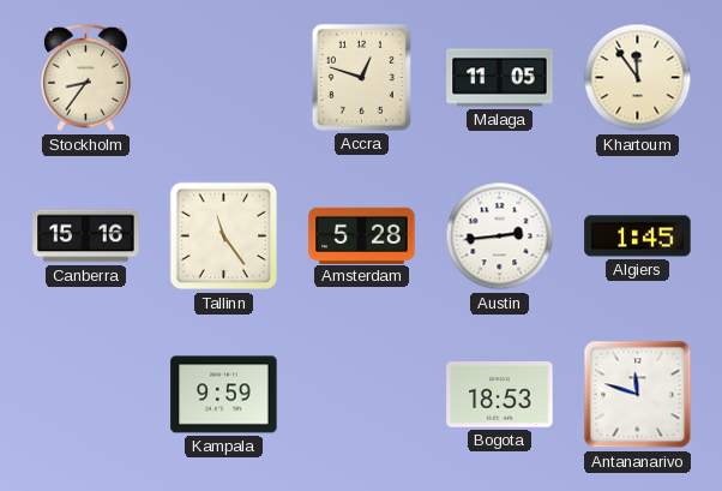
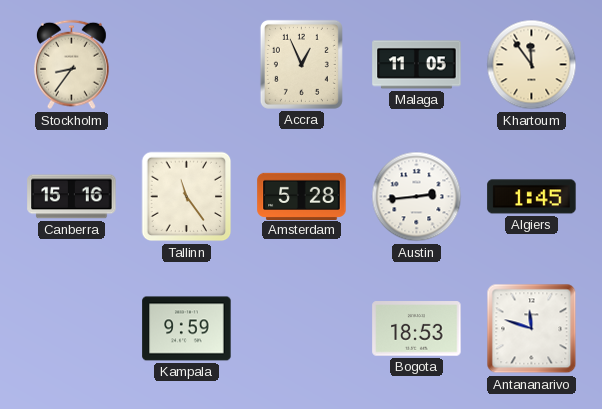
Accra: 12:48 -> 12:56
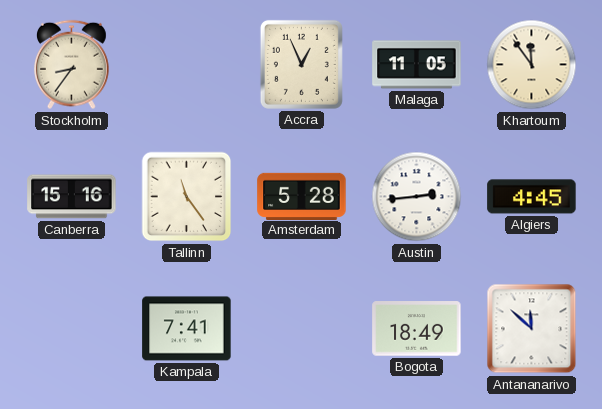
Algiers: 1:45 -> 4:45
Kampala: 9:59 -> 7:41
Bogota: 18:53 -> 18:49
Antananarivo: 11:48 -> 11:52
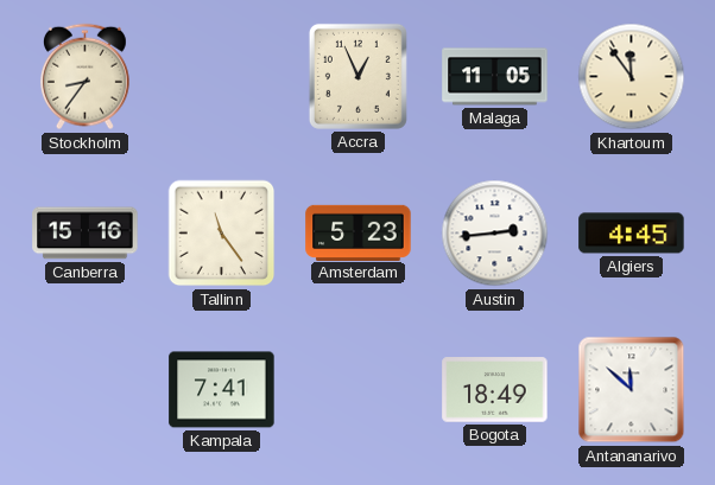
Amsterdam: 5:28 -> 5:23
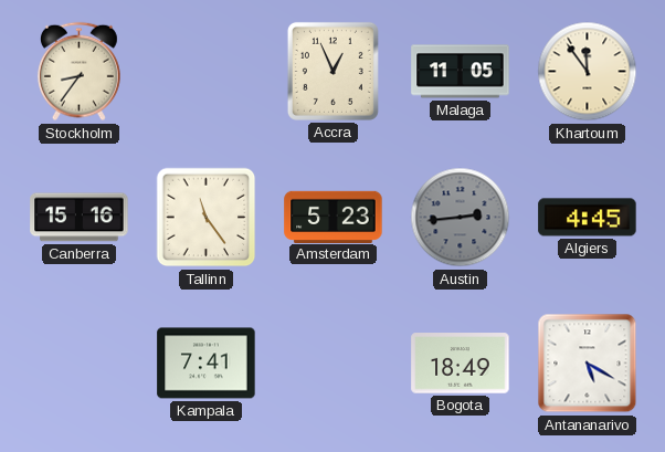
Austin dial: white -> grey
Antananarivo: 11:52 -> 5:20
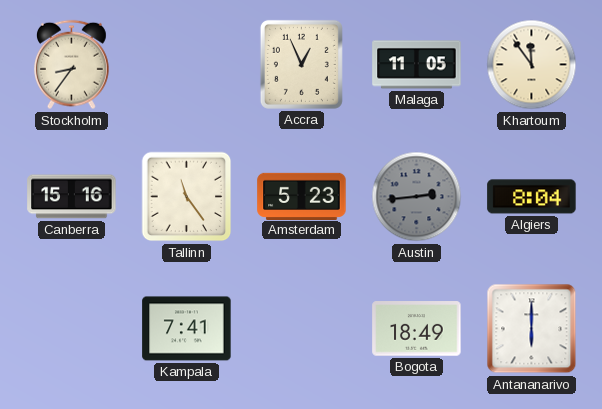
Algiers: 4:45 -> 8:04
Antananarivo: 5:20 -> 6:00
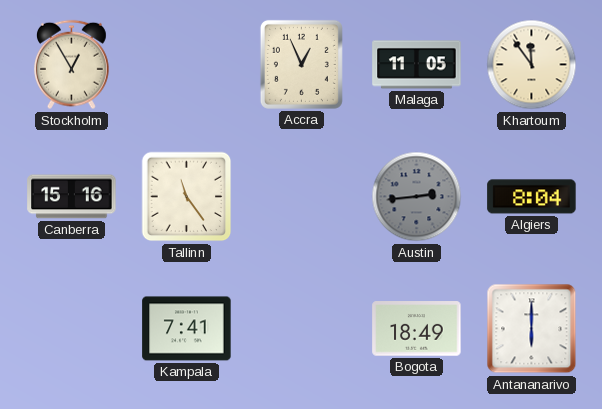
Stockholm: 8:36 -> 12:55
Amsterdam: 5:23 -> none
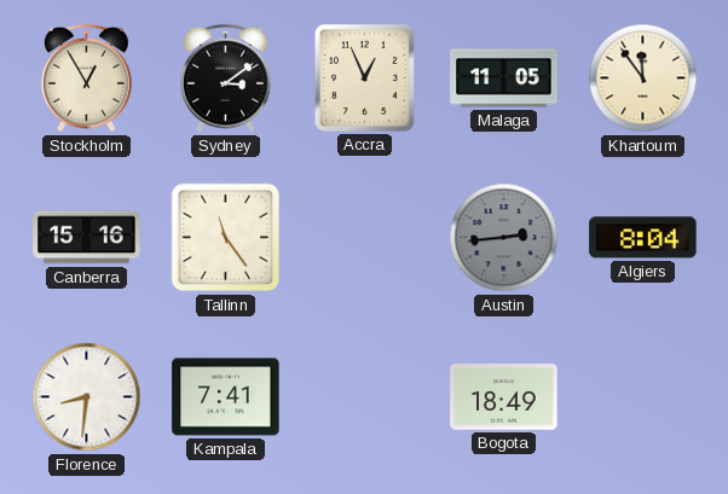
Sydney: none -> 3:09
Florence: none -> 8:31
Antananarivo: 6:00 -> none
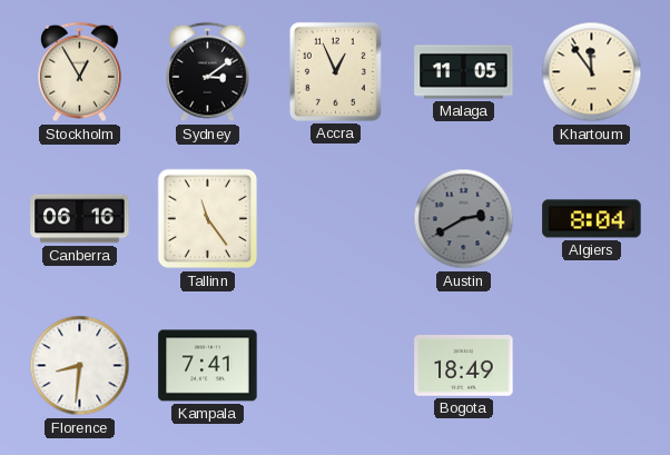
Canberra: 15:16 -> 06:16
Austin: 2:44 -> 2:40
